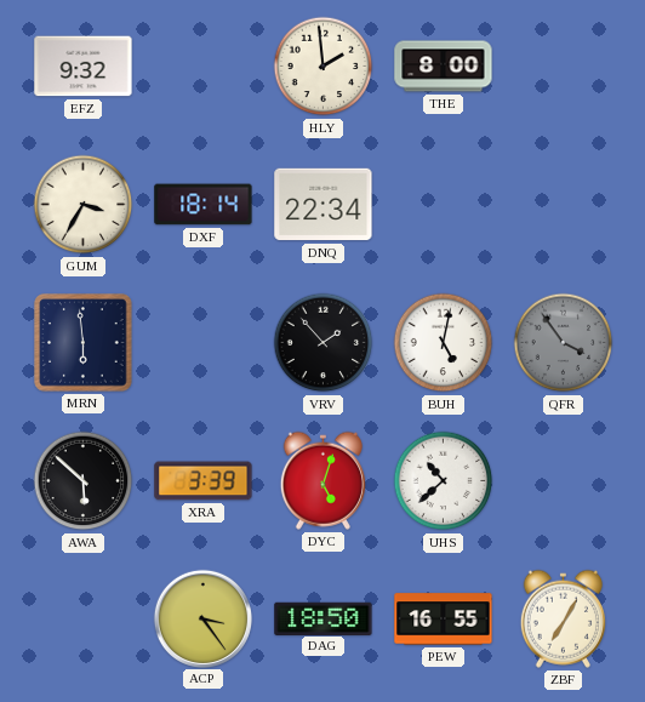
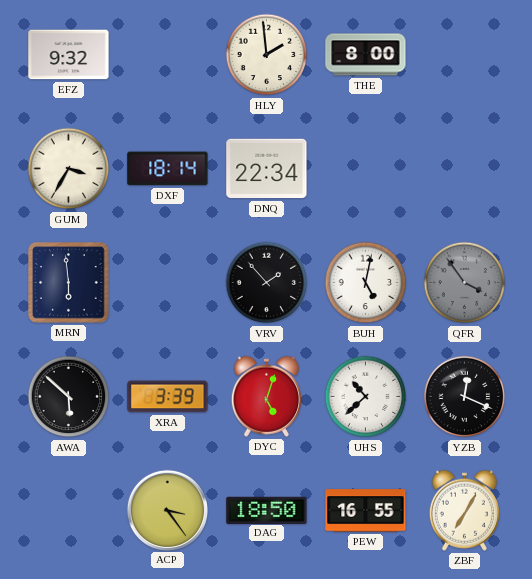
YZB: none -> 12:19
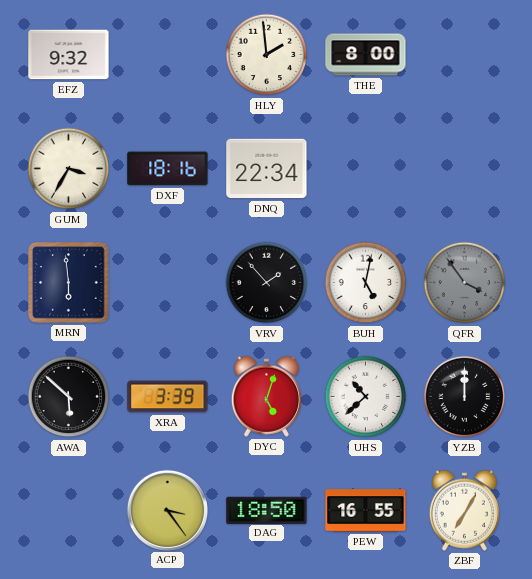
DXF: 18:14 -> 18:16
YZB: 12:19 -> 12:00
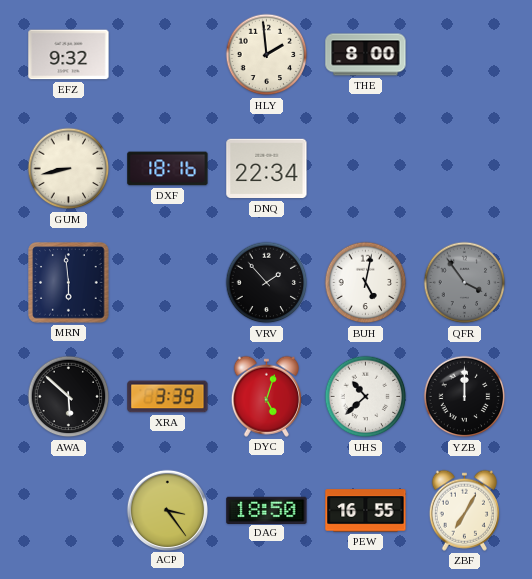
GUM: 3:35 -> 8:43
